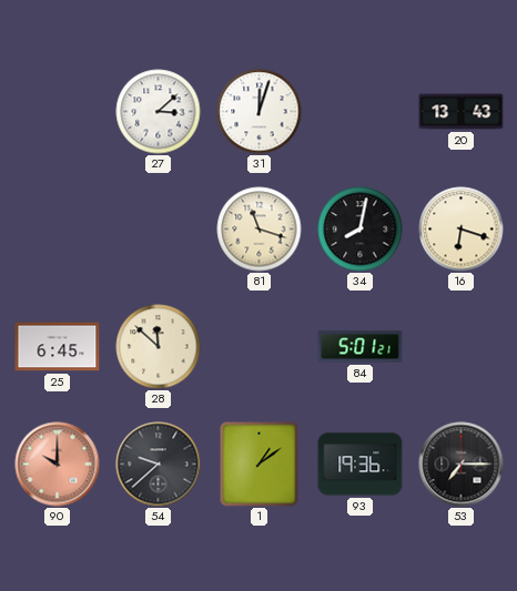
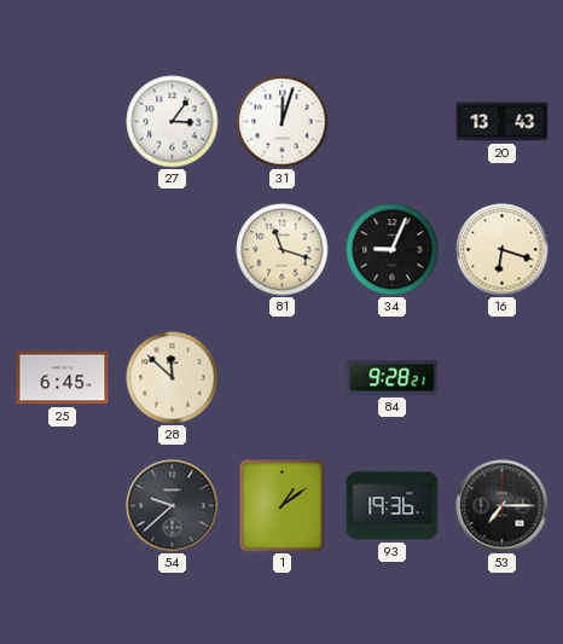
27: 3:08 -> 3:06
34: 8:02 -> 9:04
84: 5:01 -> 9:28
90: 10:00 -> none
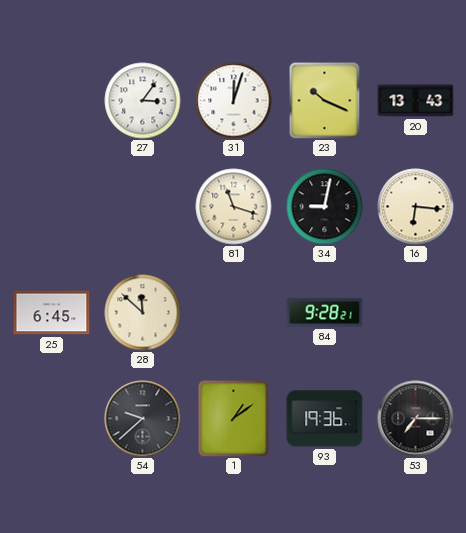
23: none -> 10:19
34: 9:04 -> 9:02
16: 6:18 -> 6:16
